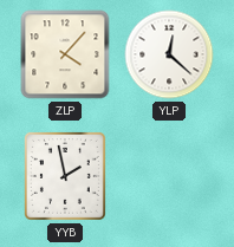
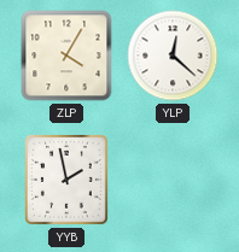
ZLP: 4:07 -> 4:05
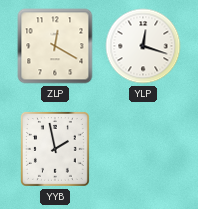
ZLP: 4:05 -> 12:20
YLP: 12:22 -> 12:18
